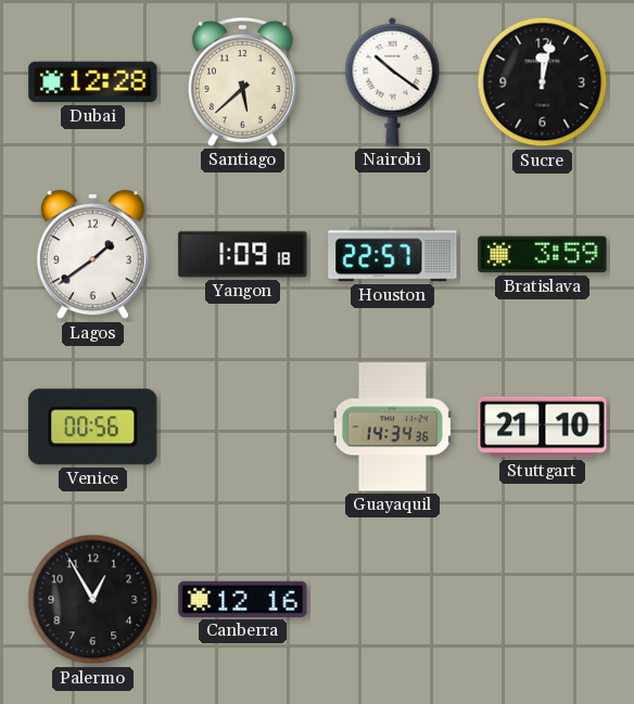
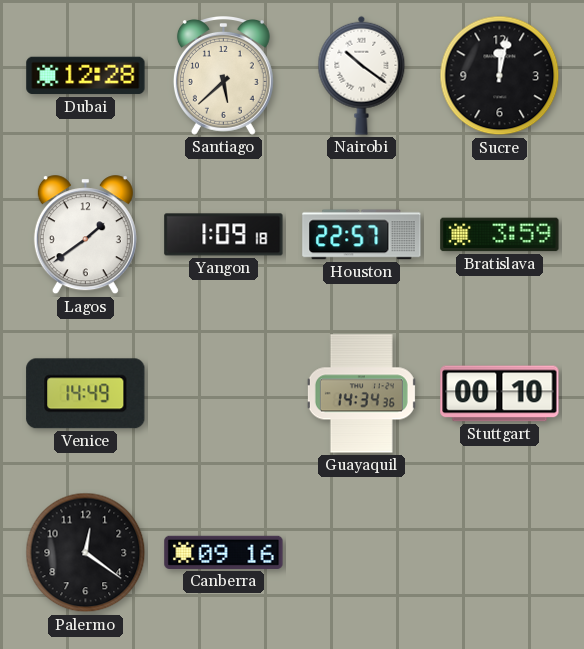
Venice: 00:56 -> 14:49
Stuttgart: 21:10 -> 00:10
Palermo: 12:55 -> 12:21
Canberra: 12:16 -> 09:16
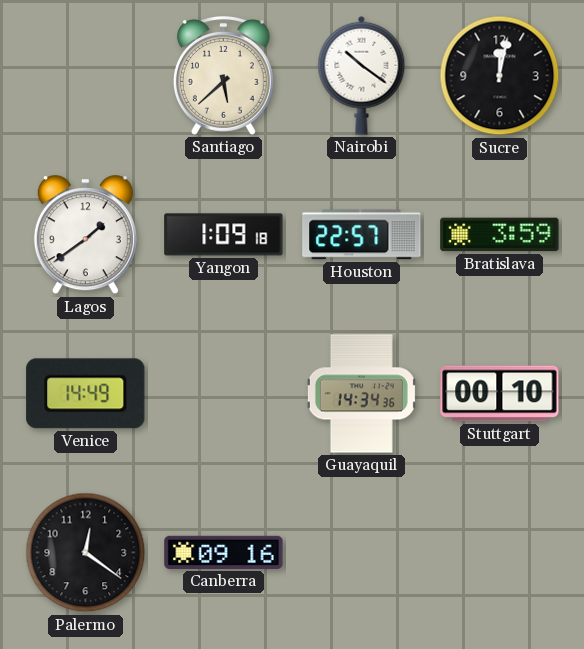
Dubai: 12:28 -> none
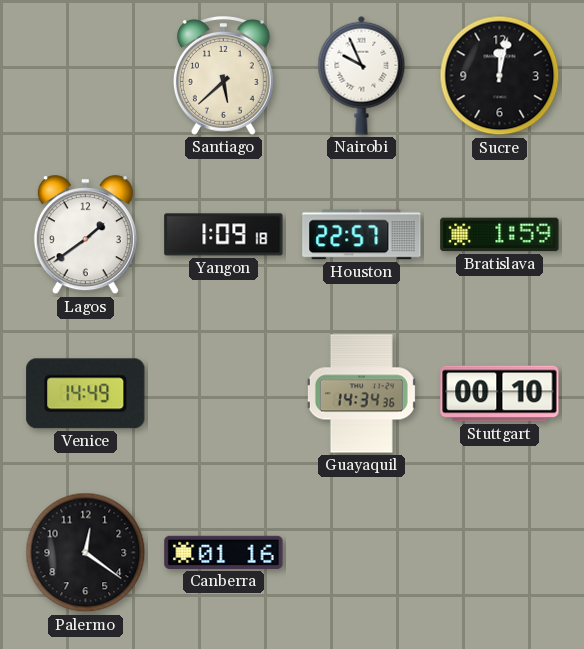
Nairobi: 10:21 -> 9:56
Bratislava: 3:59 -> 1:59
Canberra: 09:16 -> 01:16
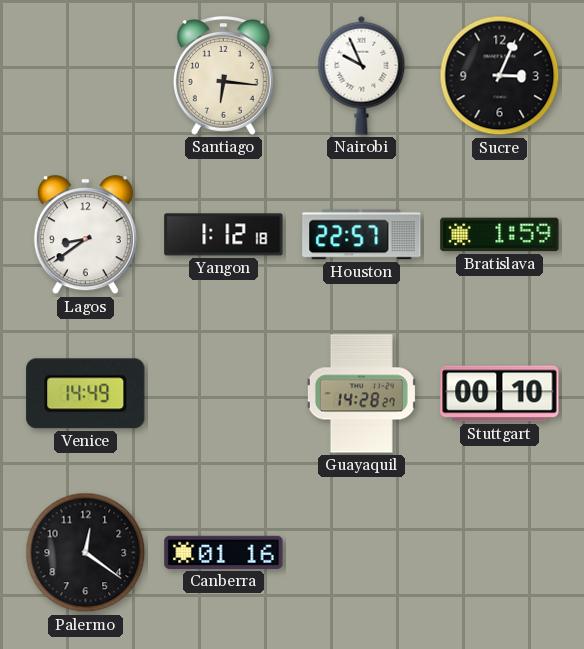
Santiago: 5:38 -> 6:16
Sucre: 12:02 -> 3:04
Lagos: 1:39 -> 8:39
Yangon: 1:09 -> 1:12
Guayaquil: 14:34 -> 14:28
